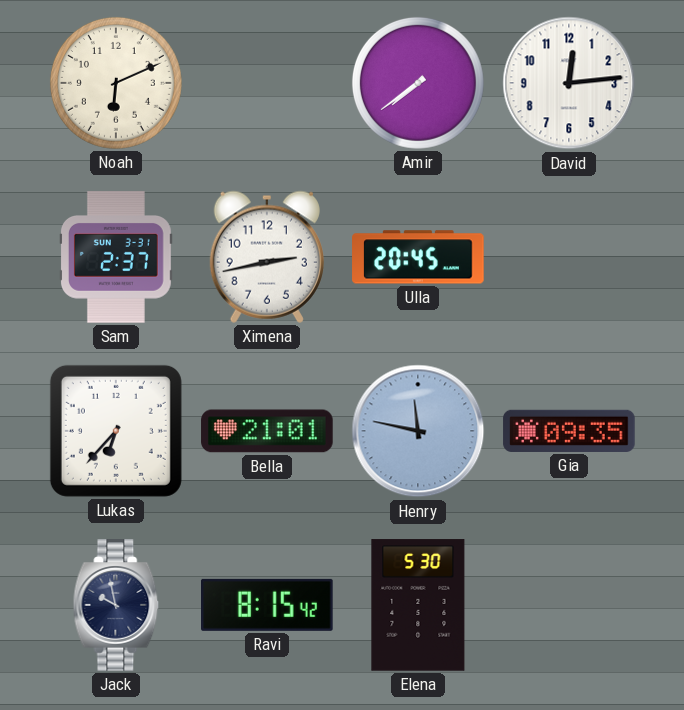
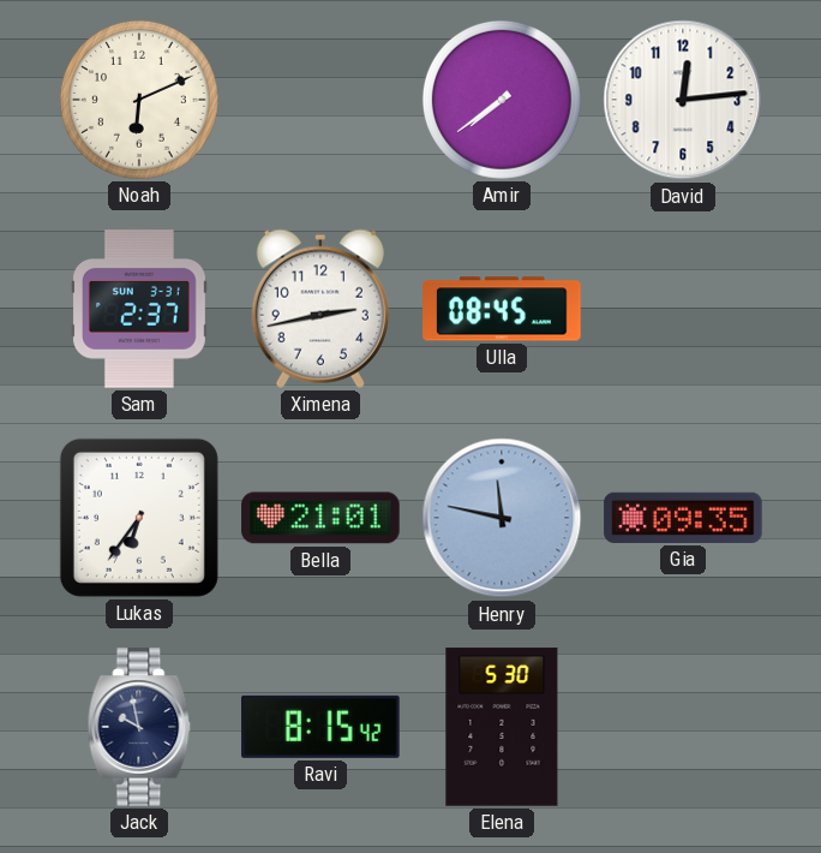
Ulla: 20:45 -> 08:45
Lukas: 6:37 -> 6:36
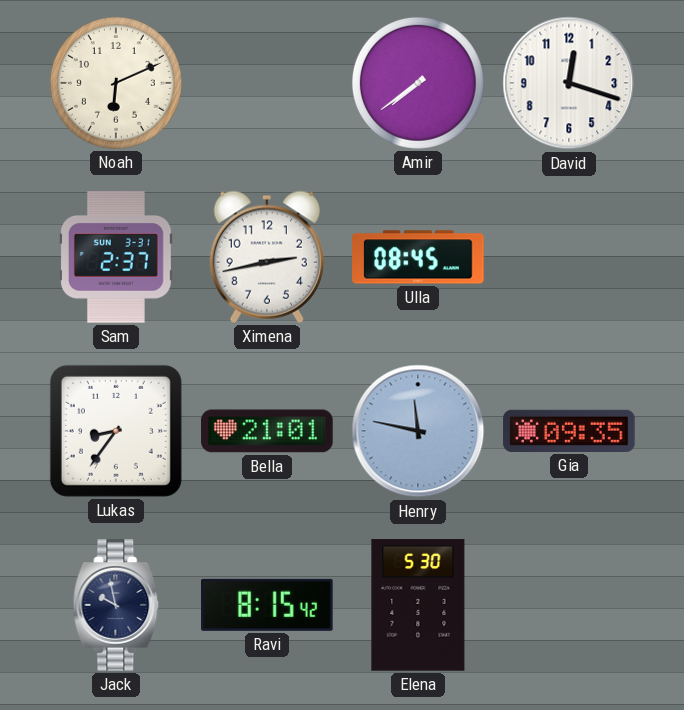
David: 12:14 -> 12:18
Lukas: 6:36 -> 8:36
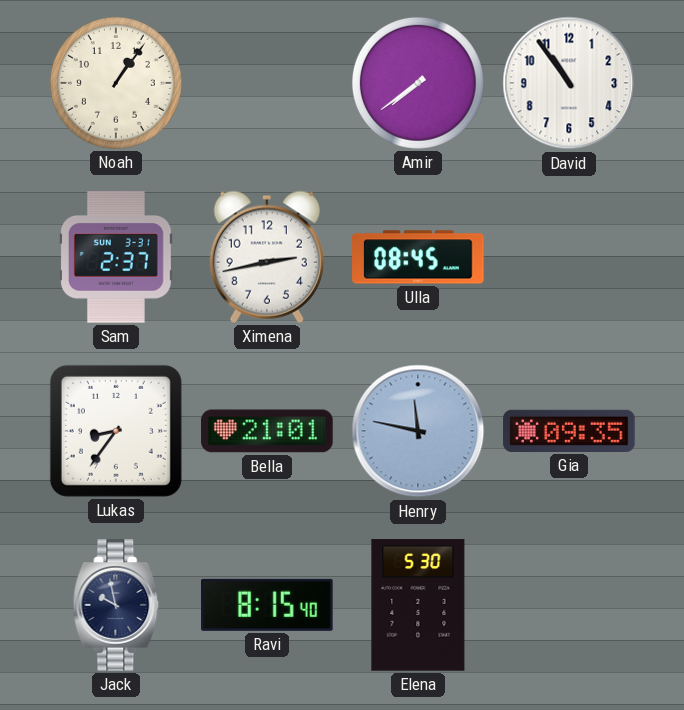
Noah: 6:11 -> 1:06
David: 12:18 -> 10:54
Ravi: 8:15:42 -> 8:15:40
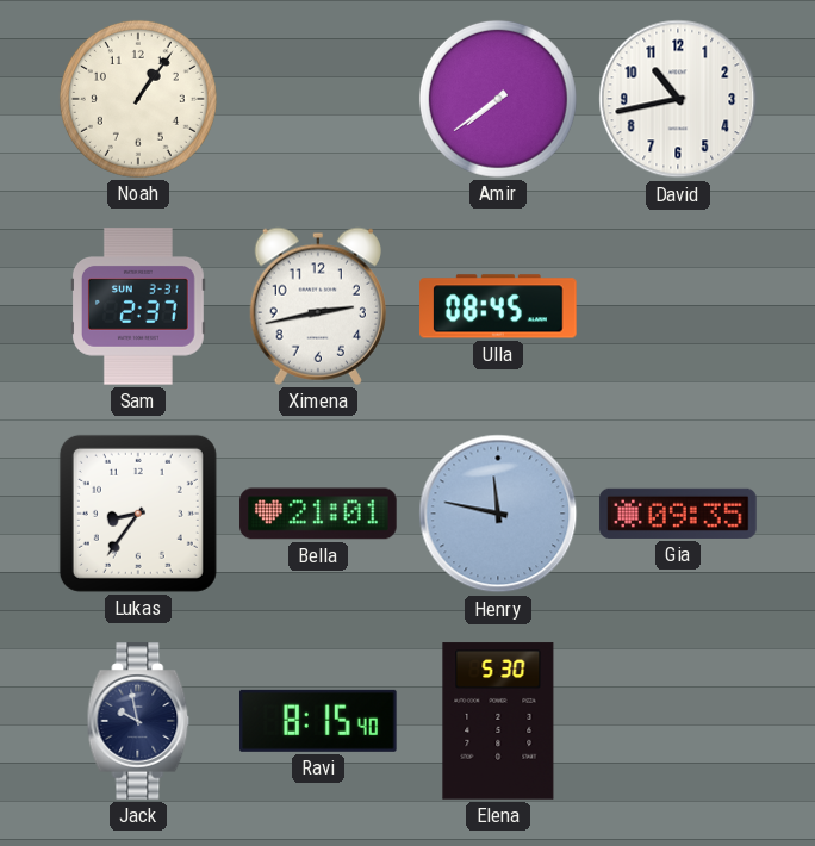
David: 10:54 -> 10:43
